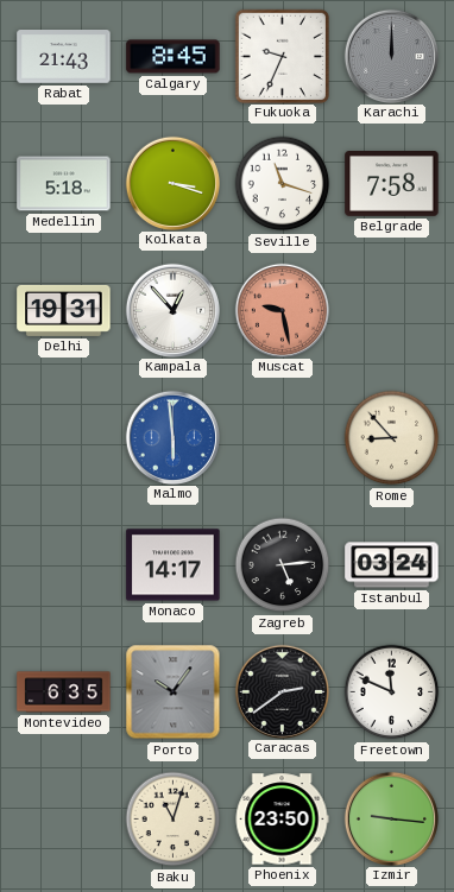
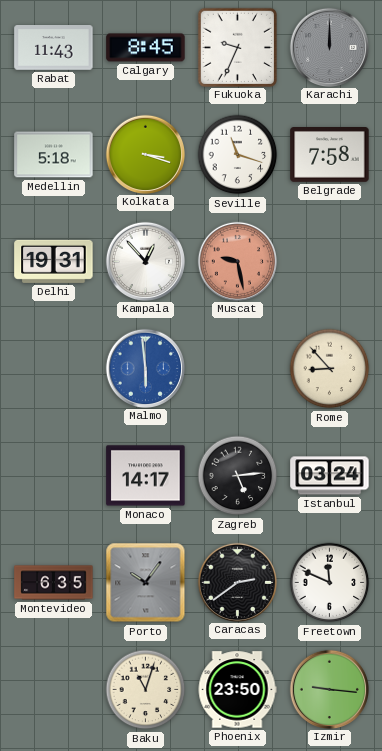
Rabat: 21:43 -> 11:43
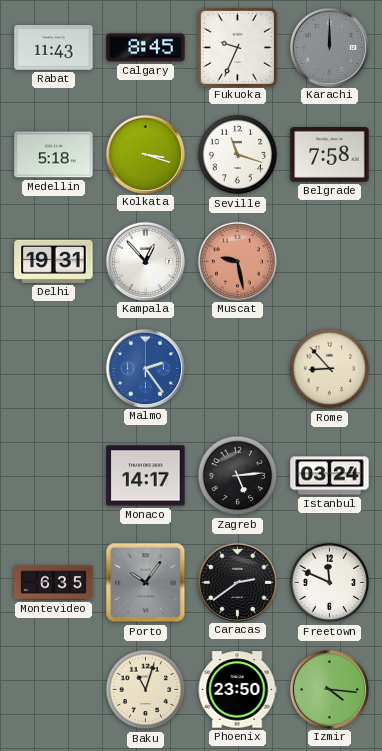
Malmo: 5:59 -> 2:24
Izmir: 9:16 -> 4:16
